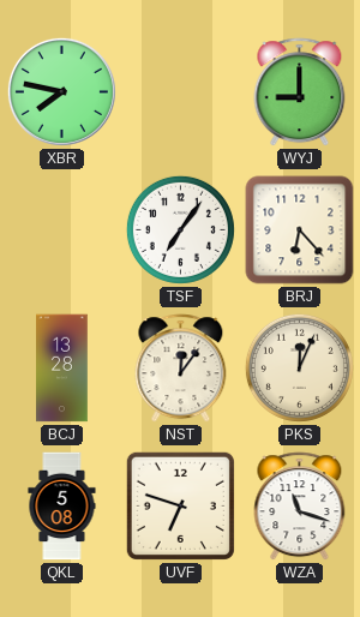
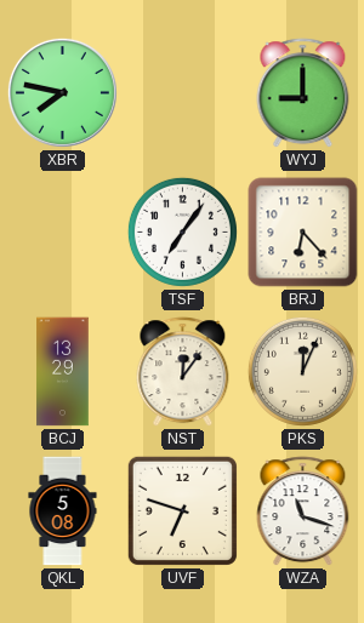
BCJ: 13:28 -> 13:29
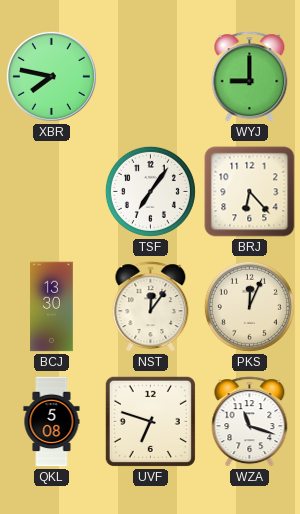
BCJ: 13:29 -> 13:30
